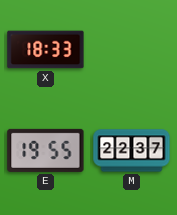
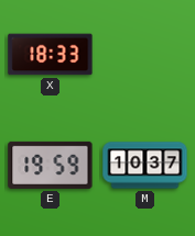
E: 19:55 -> 19:59
M: 22:37 -> 10:37
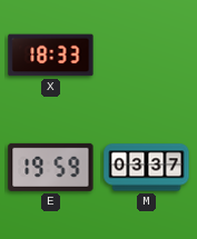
M: 10:37 -> 03:37
